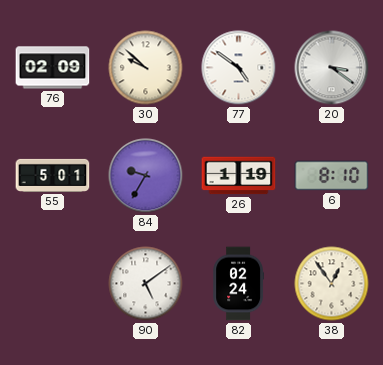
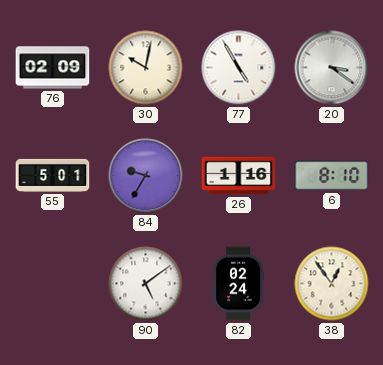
30: 9:52 -> 10:02
77: 4:51 -> 4:55
26: 1:19 -> 1:16
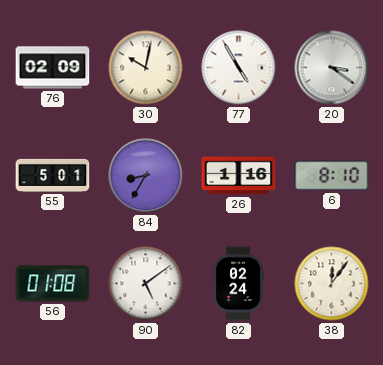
84: 9:35 -> 8:35
56: none -> 01:08
38: 12:54 -> 12:06
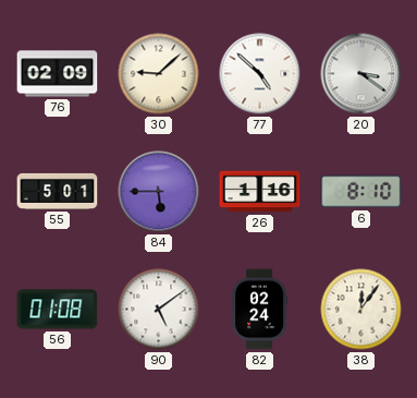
30: 10:02 -> 9:08
77: 4:55 -> 4:52
84: 8:35 -> 5:45
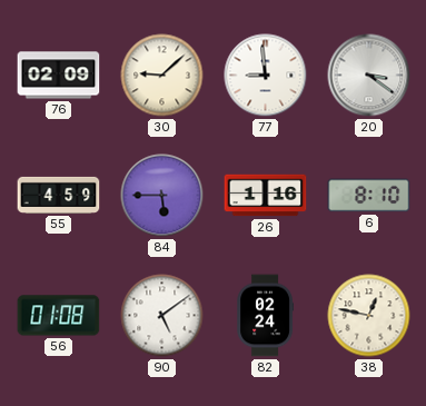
77: 4:52 -> 8:59
55: 5:01 -> 4:59
38: 12:06 -> 12:47
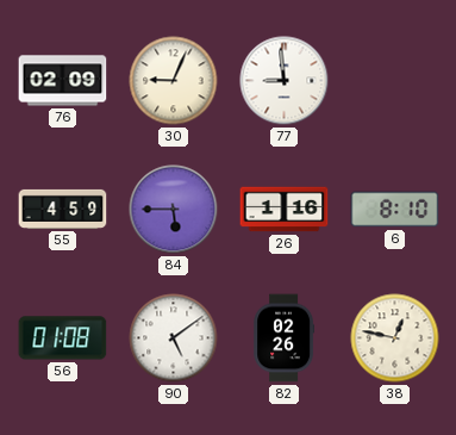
30: 9:08 -> 9:04
20: 3:21 -> none
82: 02:24 -> 02:26
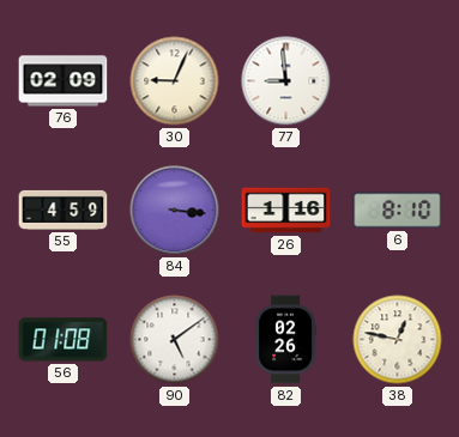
84: 5:45 -> 3:16
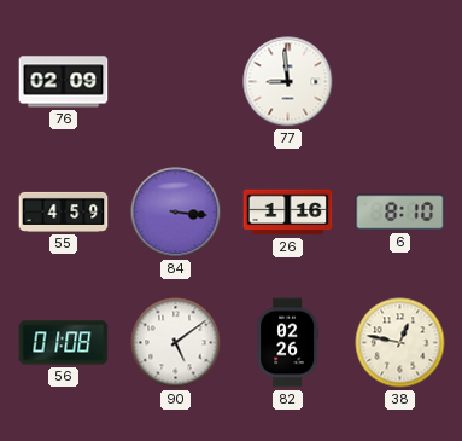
30: 9:04 -> none
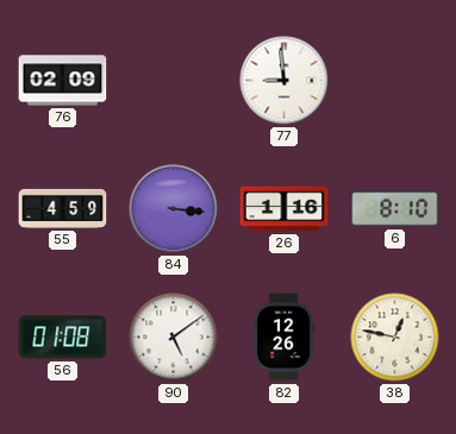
82: 02:26 -> 12:26
